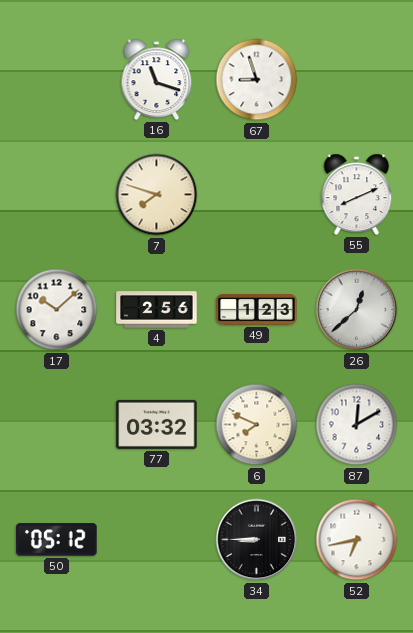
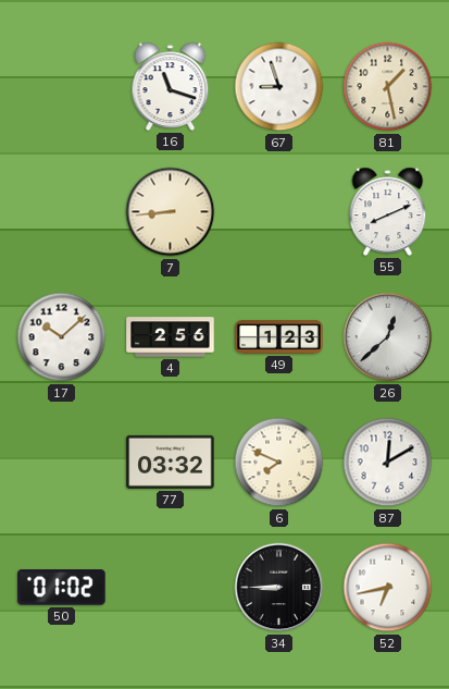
81: none -> 1:28
7: 7:48 -> 8:44
50: 05:12 -> 01:02
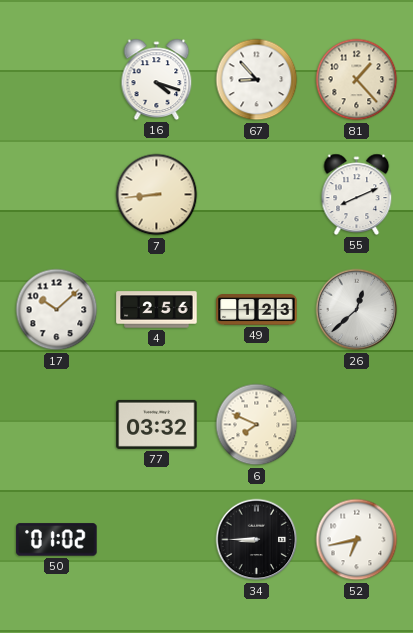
16: 11:18 -> 4:18
67: 8:57 -> 8:53
81: 1:28 -> 1:23
87: 12:10 -> none
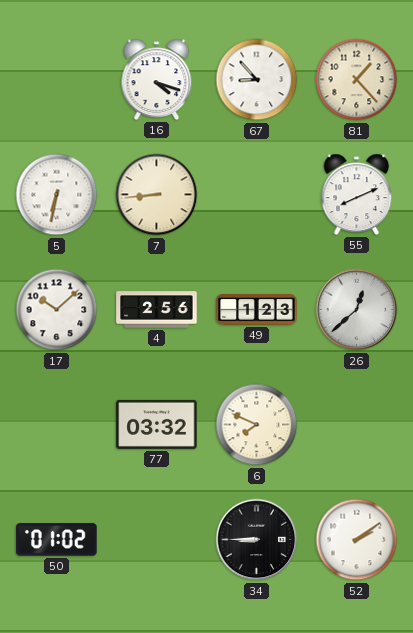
5: none -> 6:32
52: 6:43 -> 2:09
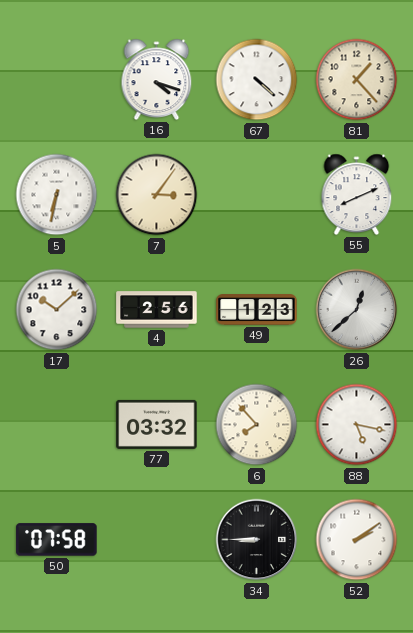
67: 8:53 -> 4:22
7: 8:44 -> 3:06
6: 7:49 -> 7:53
88: none -> 5:17
50: 01:02 -> 07:58
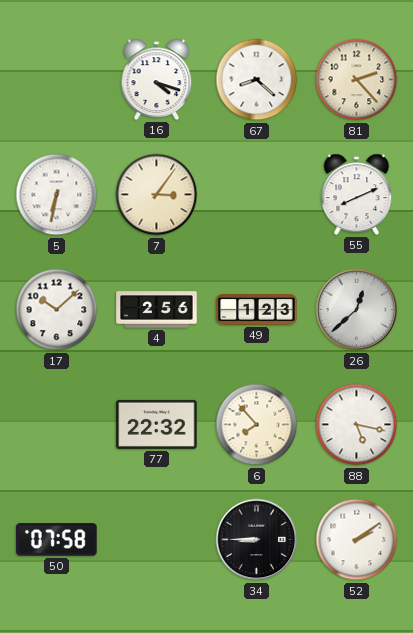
67: 4:22 -> 8:22
81: 1:23 -> 2:23
77: 03:32 -> 22:32
